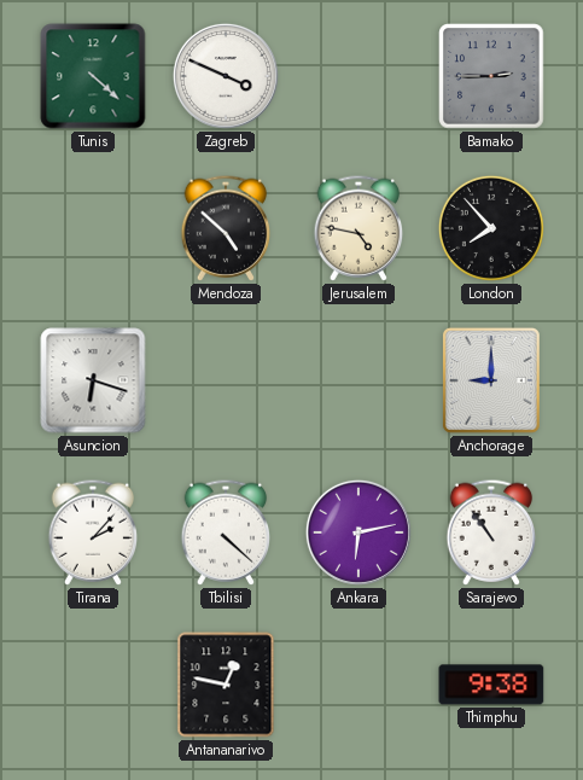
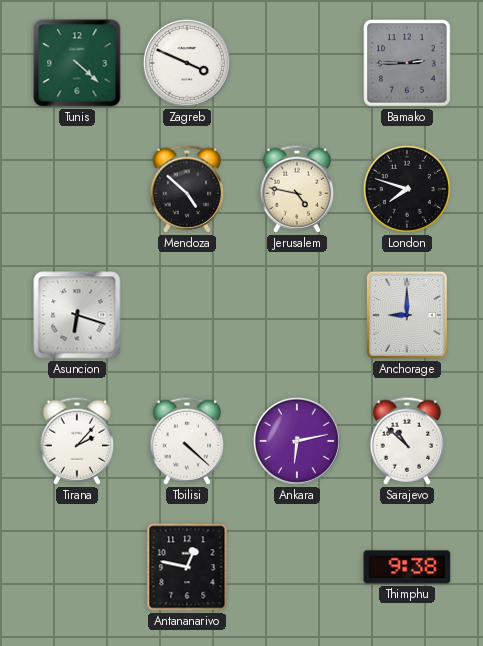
London: 7:53 -> 7:48
Sarajevo: 10:54 -> 10:52
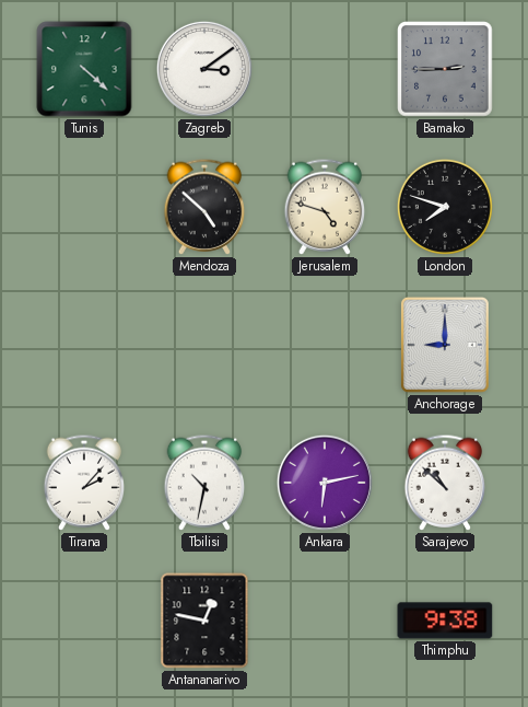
Zagreb: 3:49 -> 3:09
Jerusalem: 4:47 -> 4:48
Asuncion: 6:18 -> none
Tbilisi: 4:22 -> 10:32
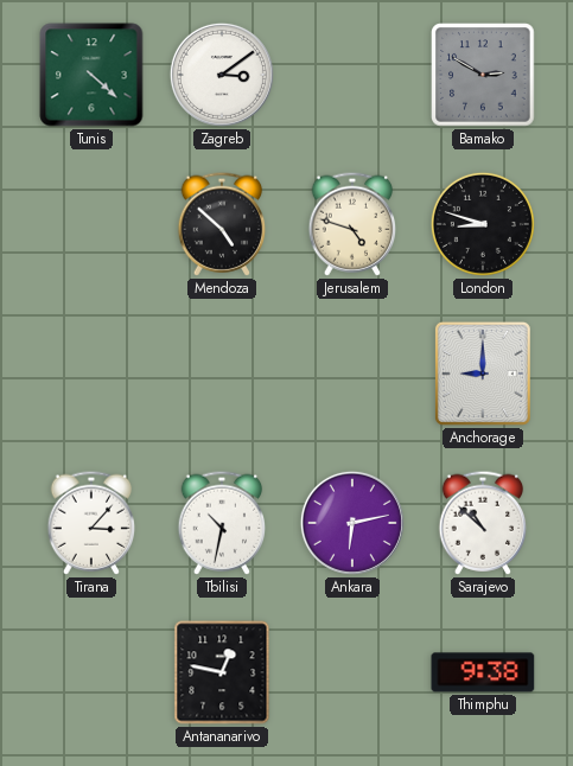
Bamako: 2:45 -> 2:50
London: 7:48 -> 8:48
Tirana: 2:07 -> 3:07
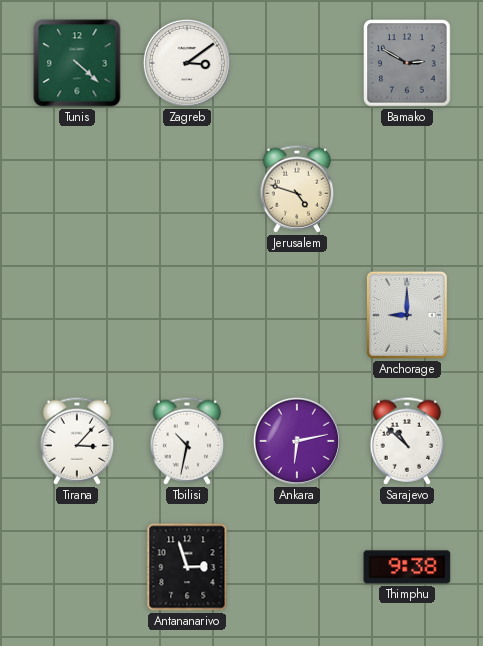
Mendoza: 4:52 -> none
London: 8:48 -> none
Antananarivo: 12:47 -> 2:57
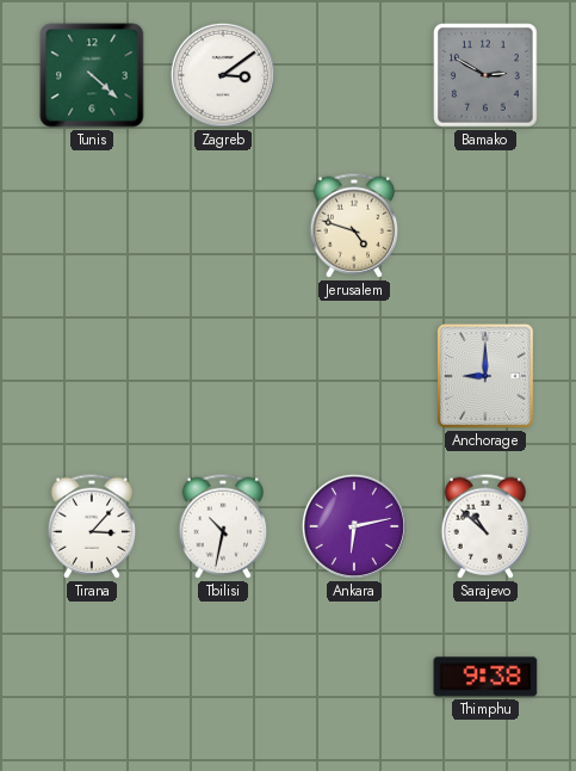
Antananarivo: 2:57 -> none
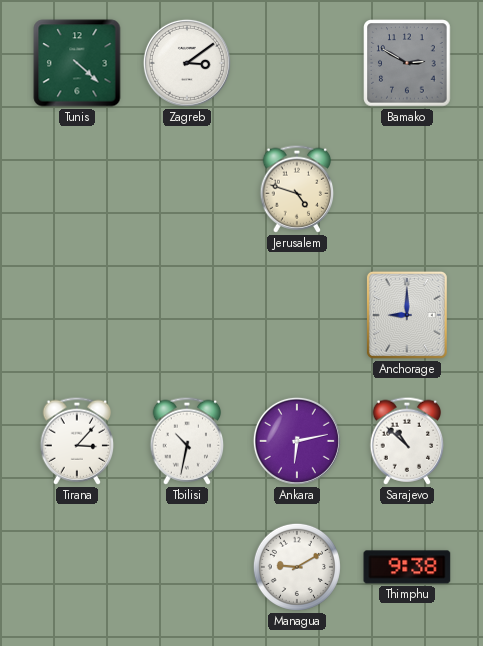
Managua: none -> 9:10
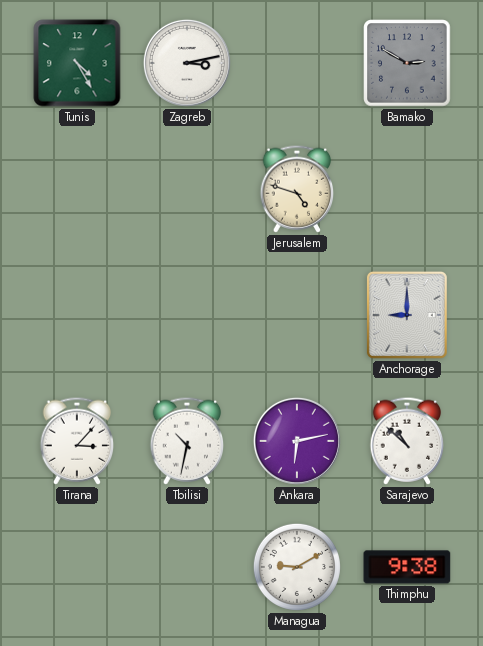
Tunis: 4:22 -> 4:25
Zagreb: 3:09 -> 3:13
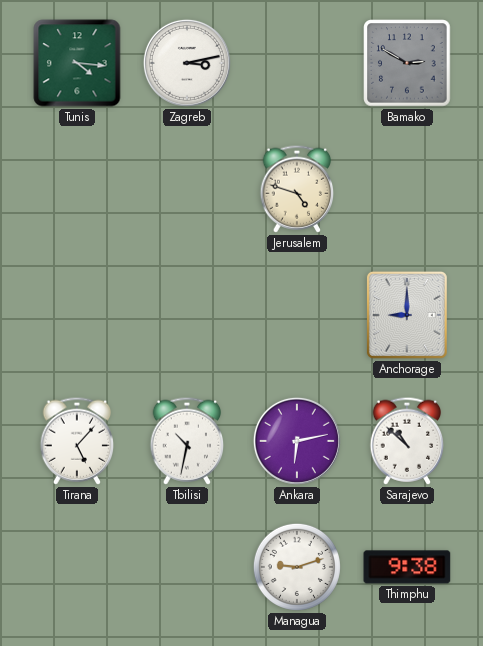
Tunis: 4:25 -> 4:16
Tirana: 3:07 -> 5:07
Managua: 9:10 -> 9:12
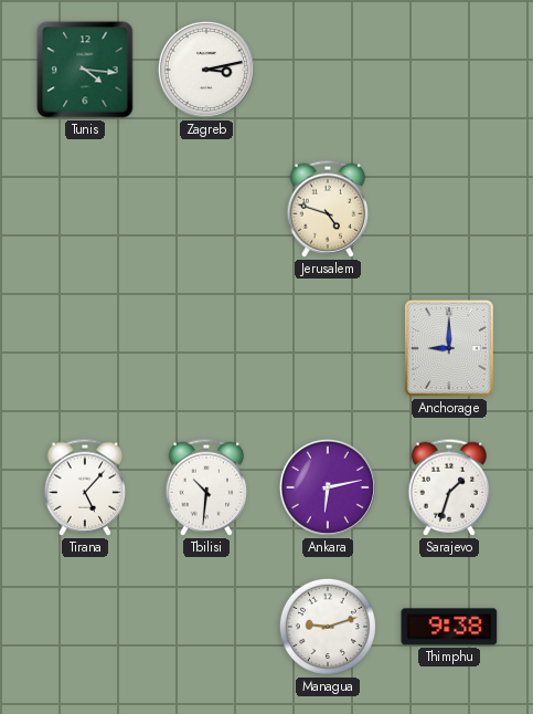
Bamako: 2:50 -> none
Tbilisi: 10:32 -> 10:31
Sarajevo: 10:52 -> 1:33
